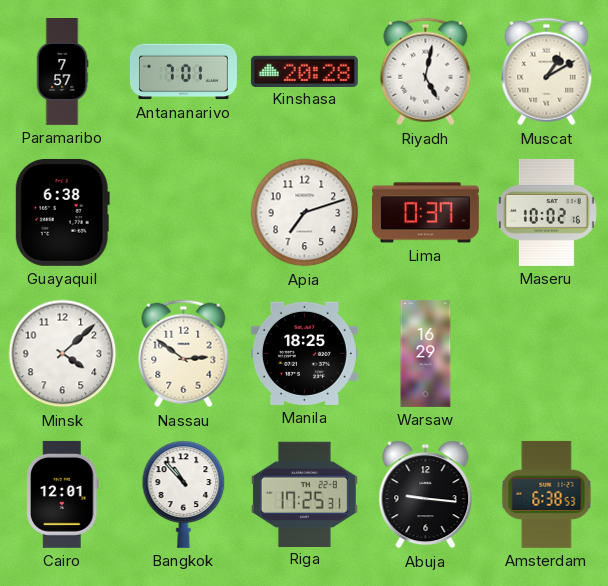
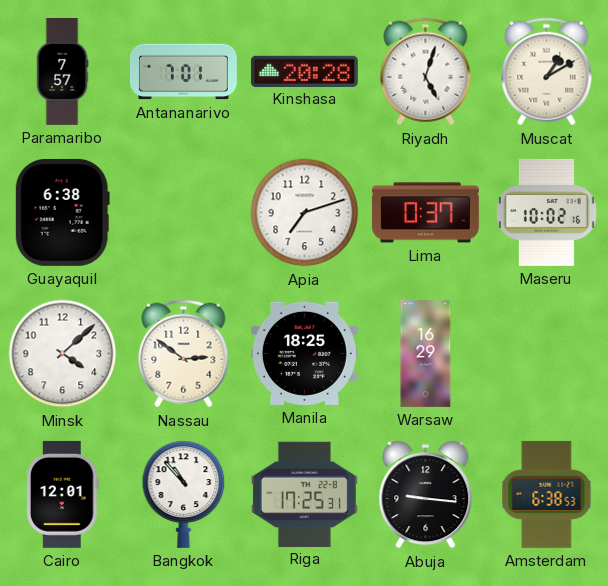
Riyadh: 5:02 -> 5:03
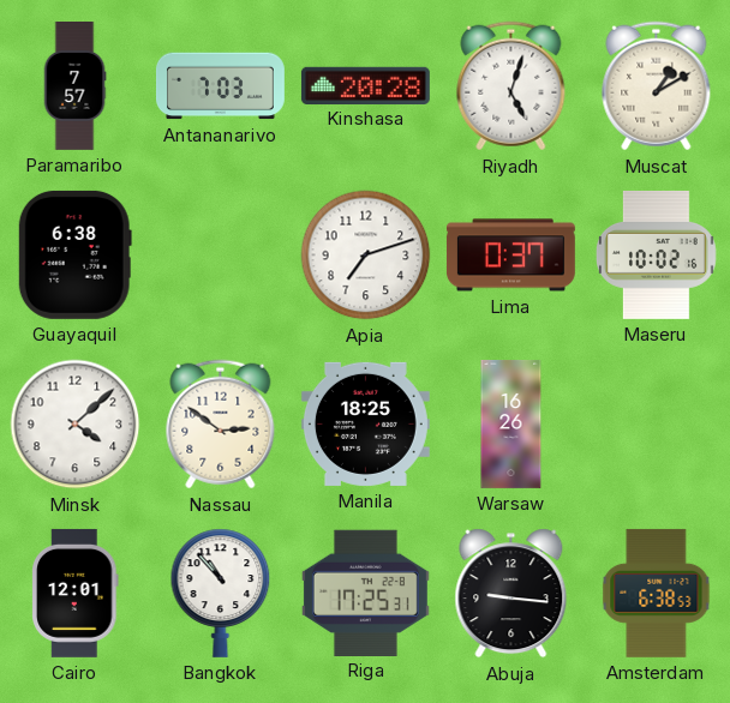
Antananarivo: 7:01 -> 7:03
Warsaw: 16:29 -> 16:26
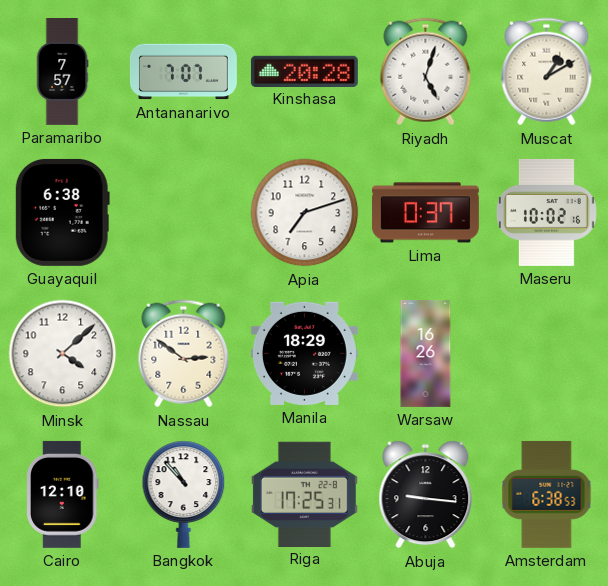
Antananarivo: 7:03 -> 7:07
Manila: 18:25 -> 18:29
Cairo: 12:01 -> 12:10
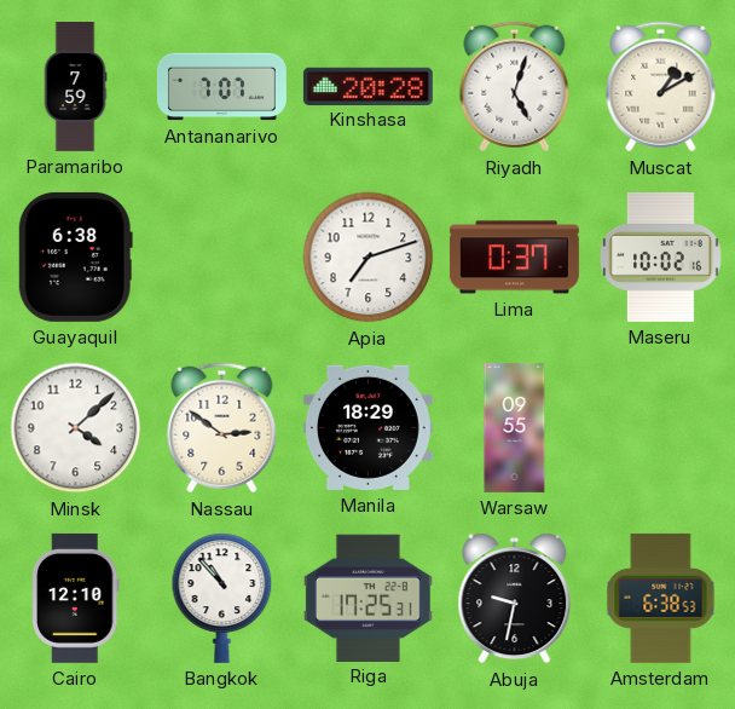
Paramaribo: 7:57 -> 7:59
Warsaw: 16:26 -> 09:55
Abuja: 9:16 -> 9:32
